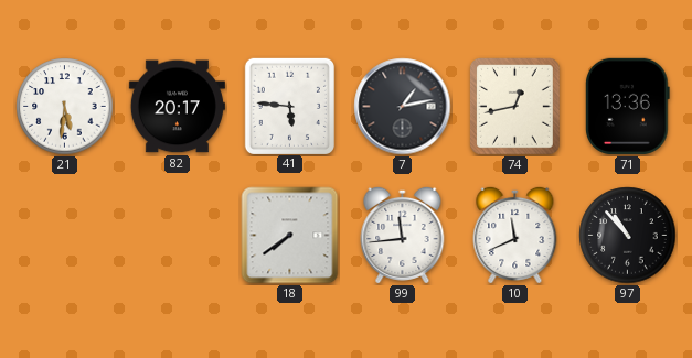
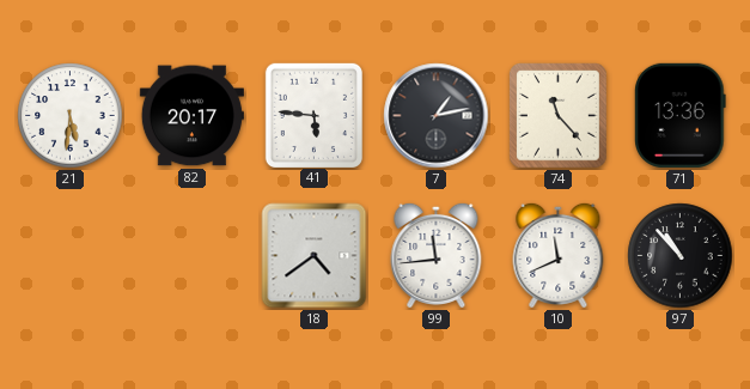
74: 12:43 -> 11:23
18: 7:39 -> 4:39
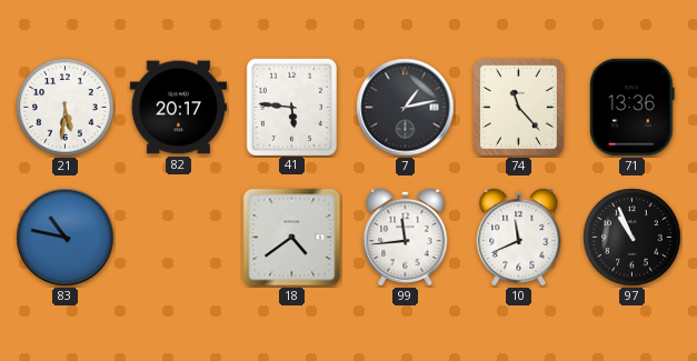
83: none -> 10:47
97: 10:53 -> 10:56
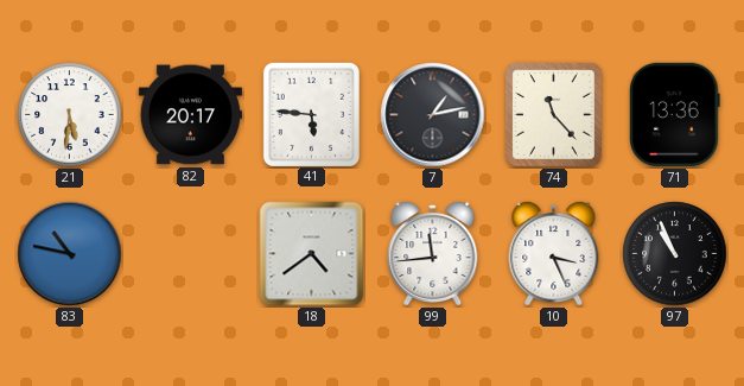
10: 11:41 -> 3:26
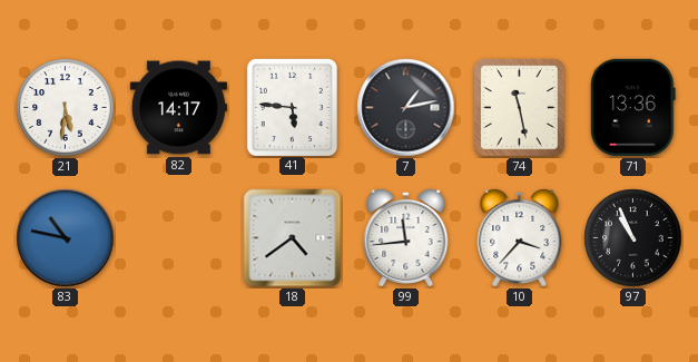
82: 20:17 -> 14:17
74: 11:23 -> 11:28
10: 3:26 -> 3:37
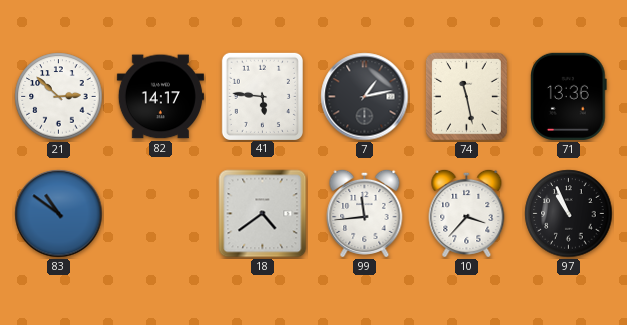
21: 5:31 -> 2:52
83: 10:47 -> 10:51
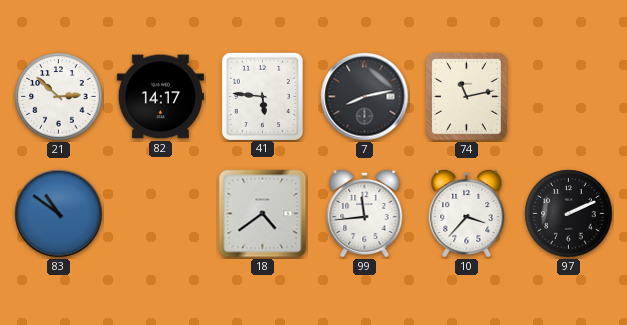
7: 1:13 -> 8:13
74: 11:28 -> 11:13
71: 13:36 -> none
97: 10:56 -> 2:11
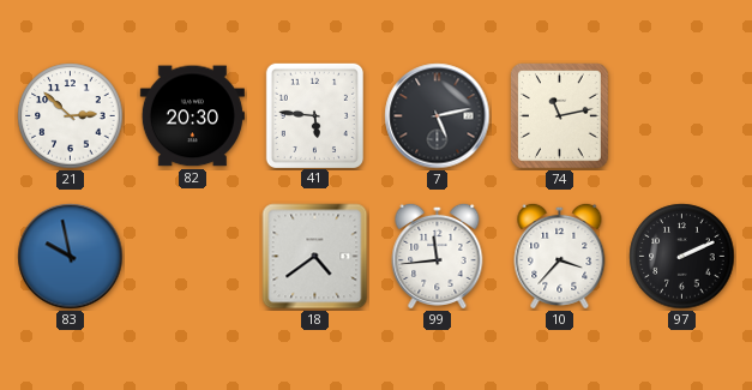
82: 14:17 -> 20:30
7: 8:13 -> 5:13
83: 10:51 -> 9:58
